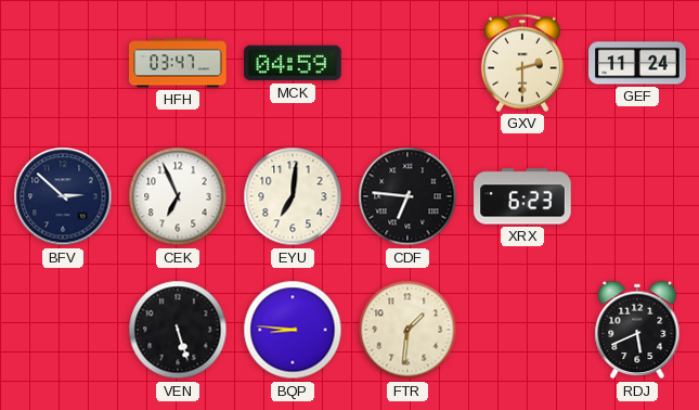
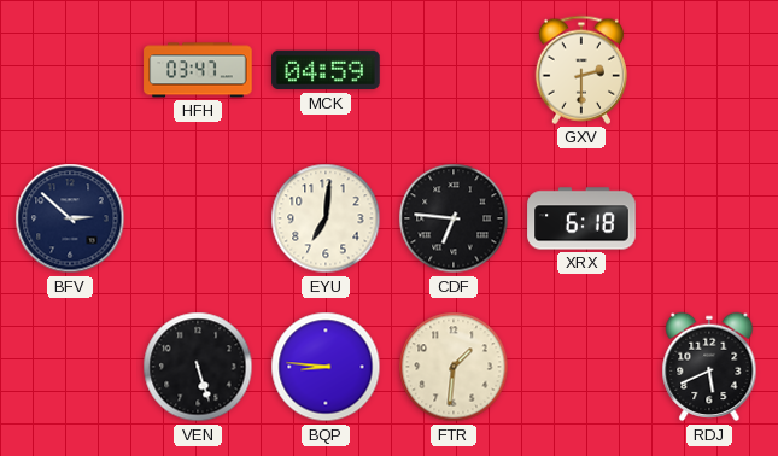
GEF: 11:24 -> none
CEK: 6:56 -> none
XRX: 6:23 -> 6:18
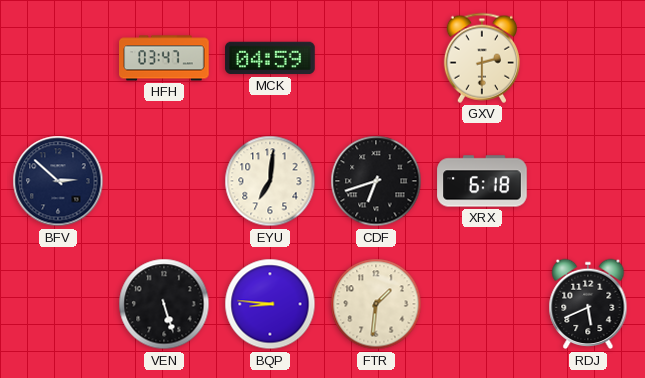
CDF: 6:46 -> 6:42
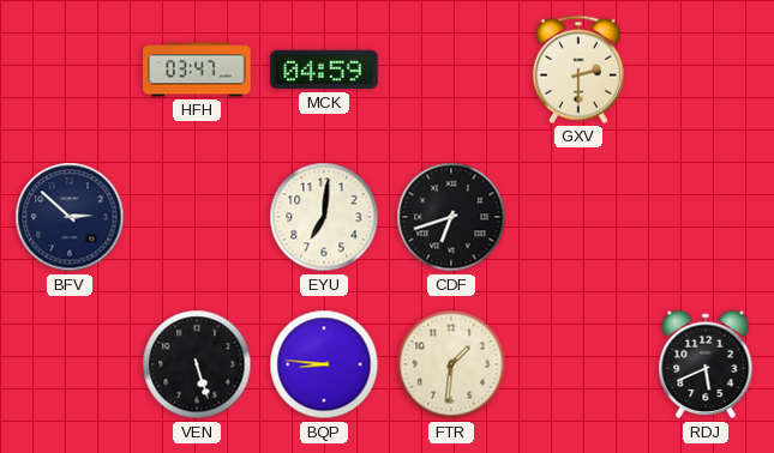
XRX: 6:18 -> none
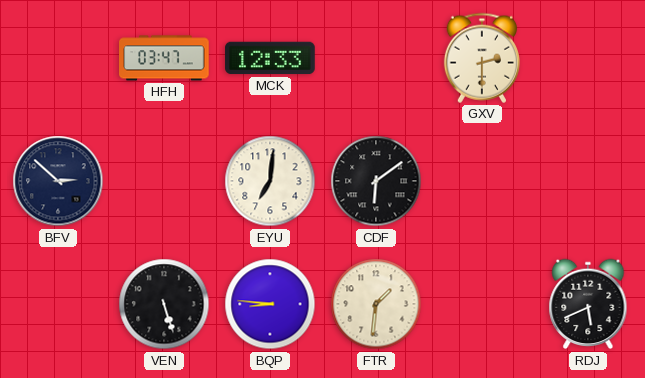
MCK: 04:59 -> 12:33
CDF: 6:42 -> 6:09
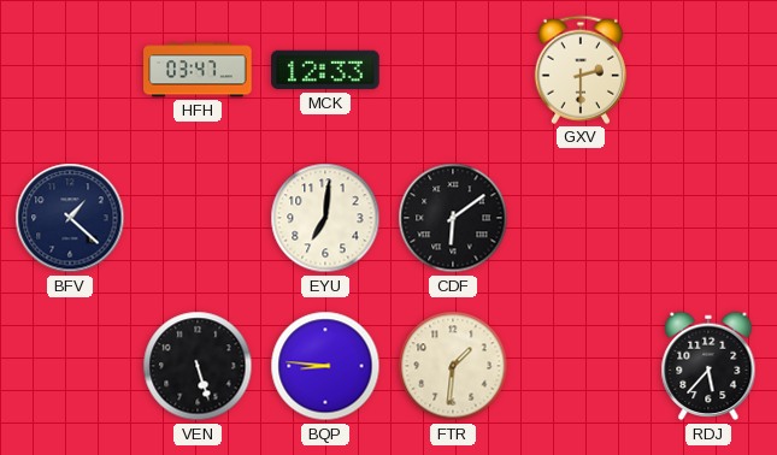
BFV: 2:52 -> 1:22
RDJ: 5:41 -> 5:37
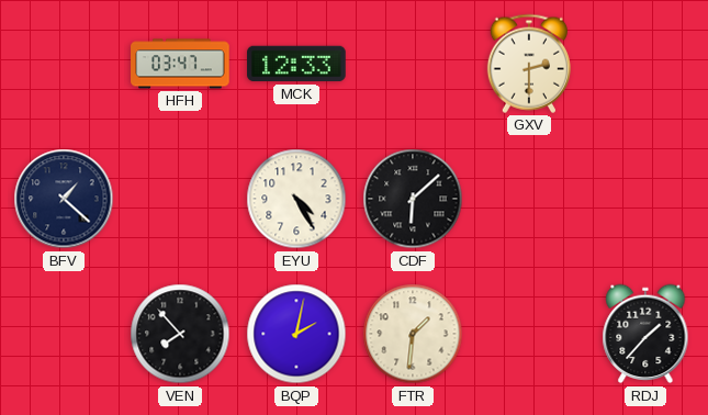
EYU: 7:01 -> 4:25
CDF: 6:09 -> 6:08
VEN: 5:27 -> 7:53
BQP: 8:46 -> 2:02
RDJ: 5:37 -> 1:37
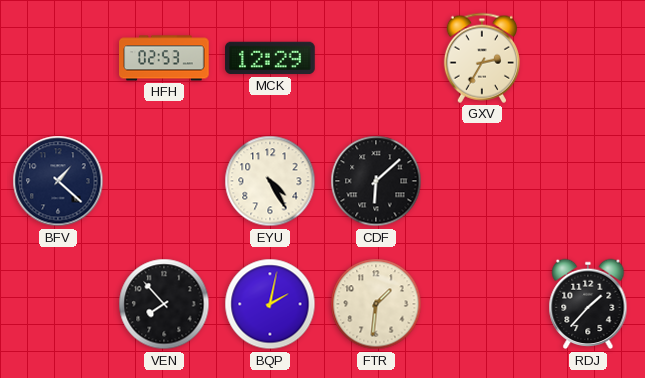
HFH: 03:47 -> 02:53
MCK: 12:33 -> 12:29
GXV: 2:30 -> 2:35
